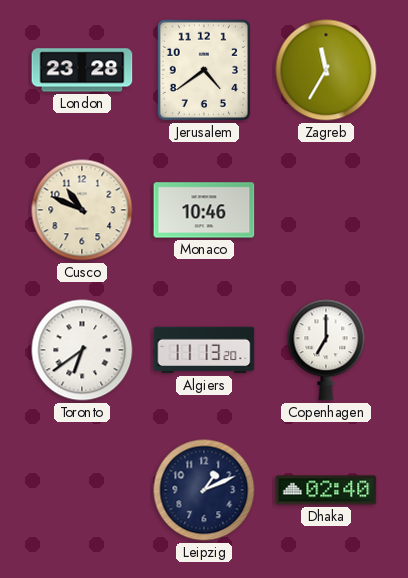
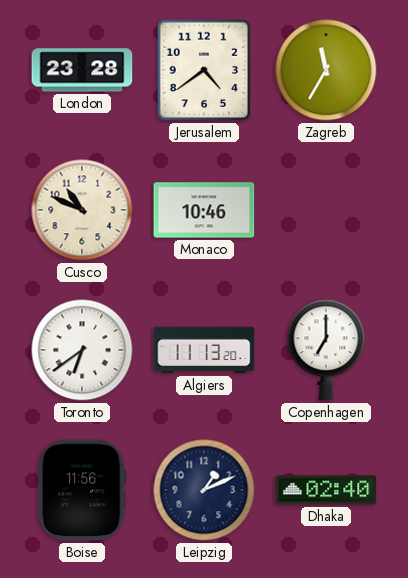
Boise: none -> 11:56
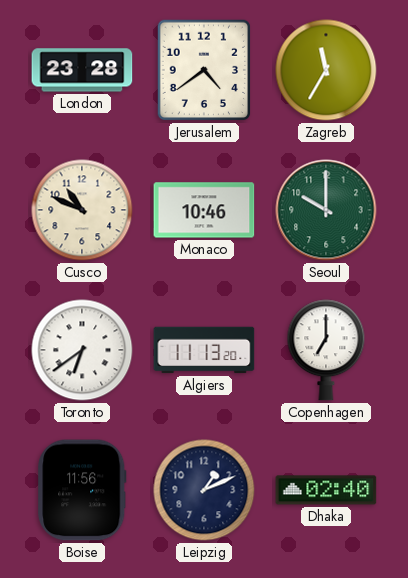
Seoul: none -> 10:00
